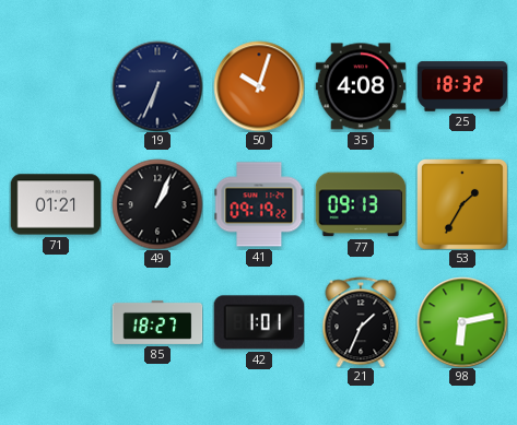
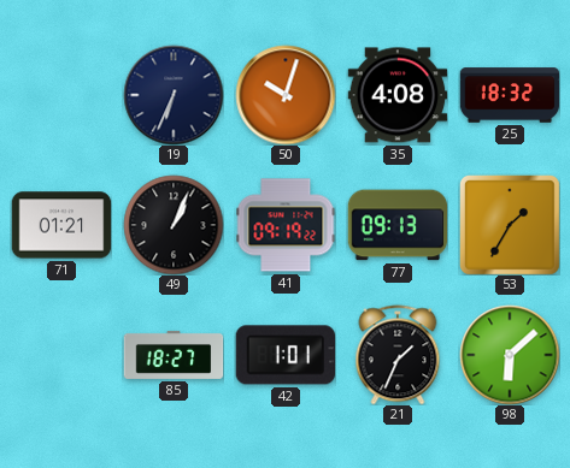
98: 6:13 -> 6:08
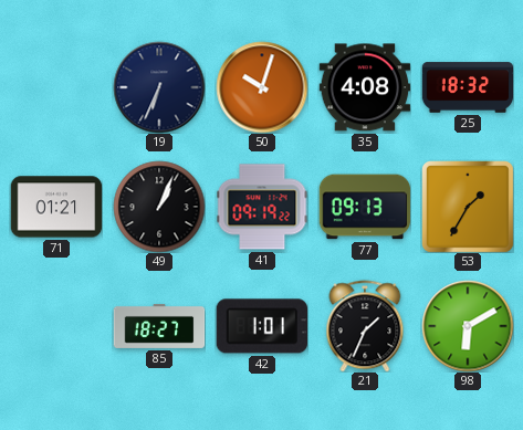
98: 6:08 -> 6:10
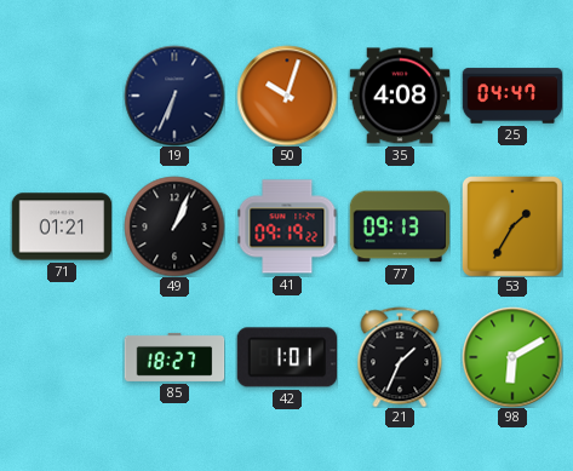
25: 18:32 -> 04:47
